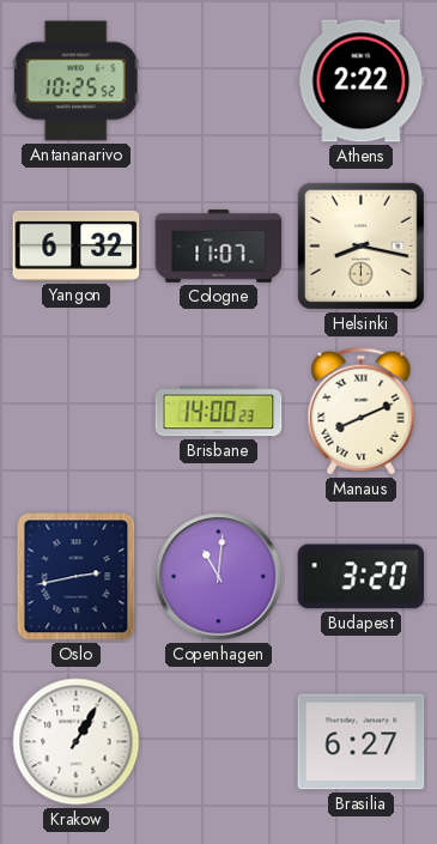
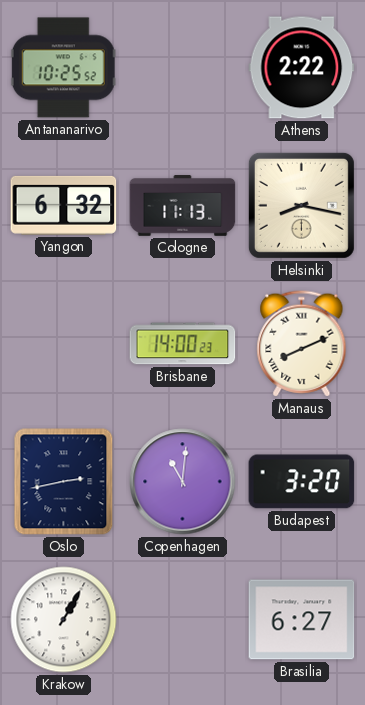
Cologne: 11:07 -> 11:13
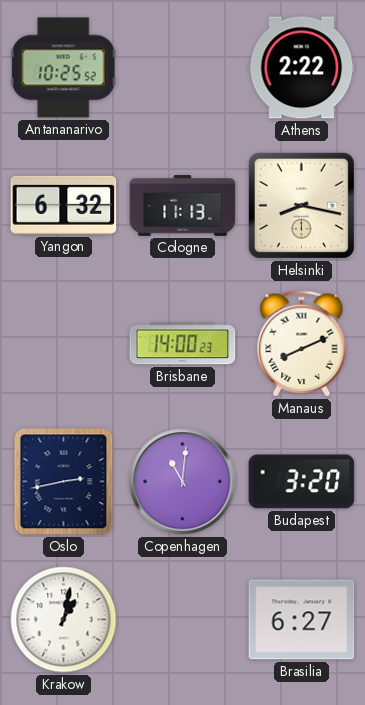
Krakow: 1:05 -> 1:02
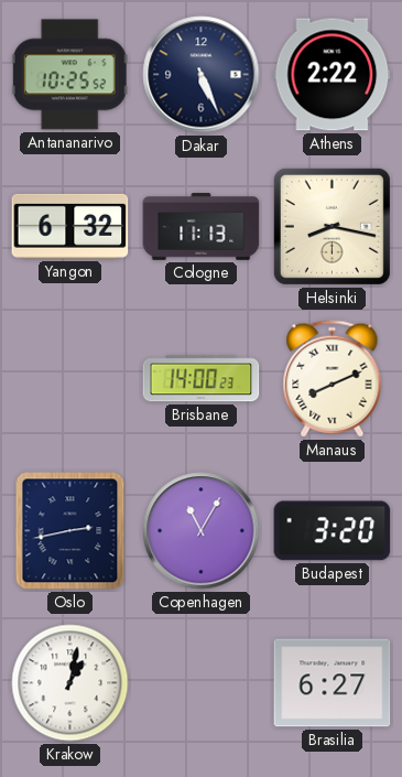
Dakar: none -> 5:26
Copenhagen: 11:01 -> 11:05
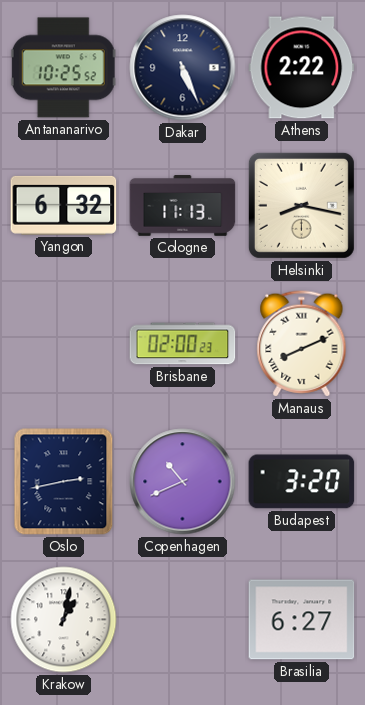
Brisbane: 14:00 -> 02:00
Copenhagen: 11:05 -> 10:41
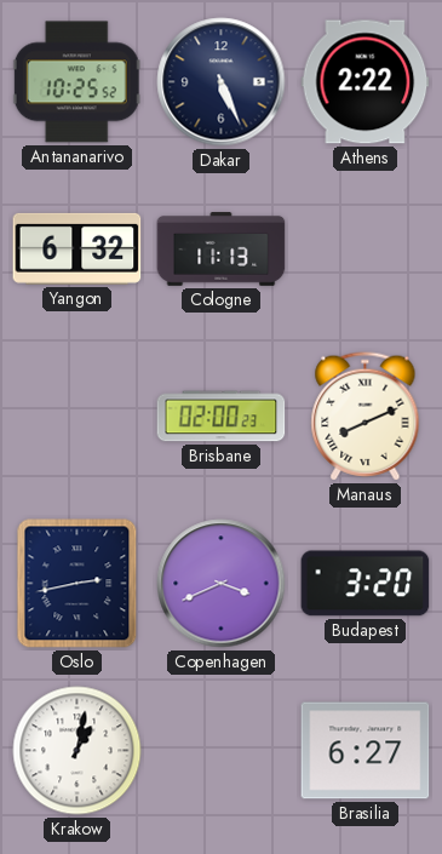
Helsinki: 8:17 -> none
Copenhagen: 10:41 -> 3:41
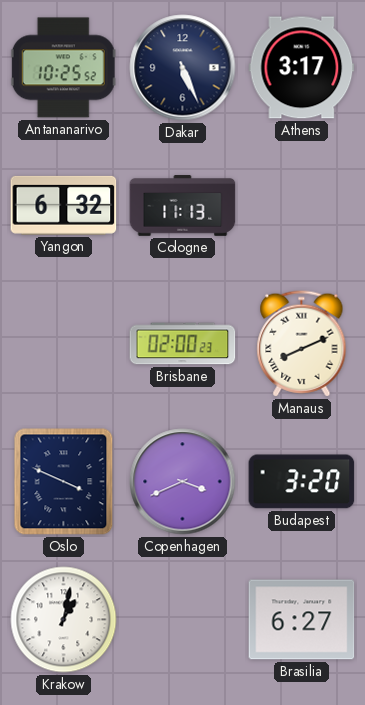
Athens: 2:22 -> 3:17
Oslo: 2:43 -> 3:49
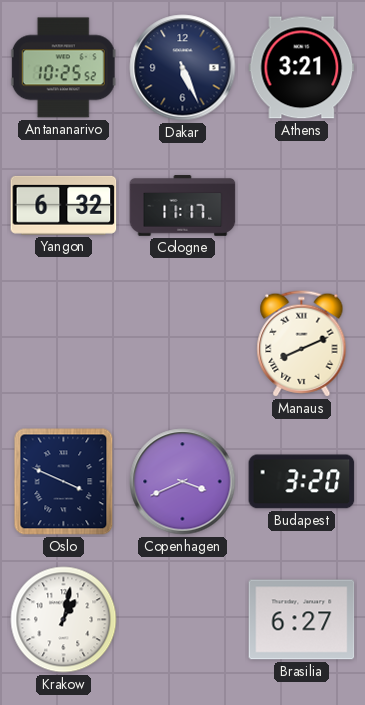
Athens: 3:17 -> 3:21
Cologne: 11:13 -> 11:17
Brisbane: 02:00 -> none
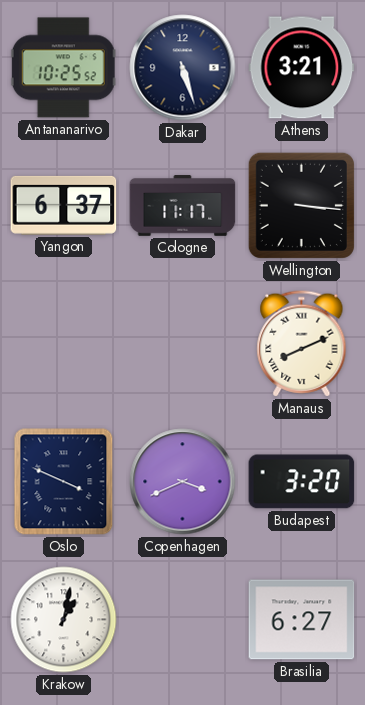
Dakar: 5:26 -> 5:27
Yangon: 6:32 -> 6:37
Wellington: none -> 3:16
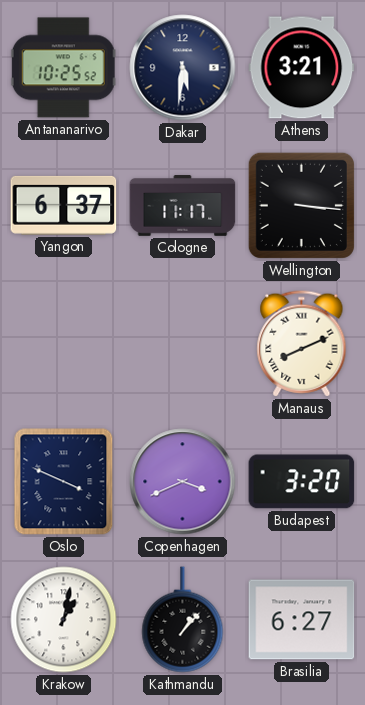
Dakar: 5:27 -> 5:31
Kathmandu: none -> 1:07
